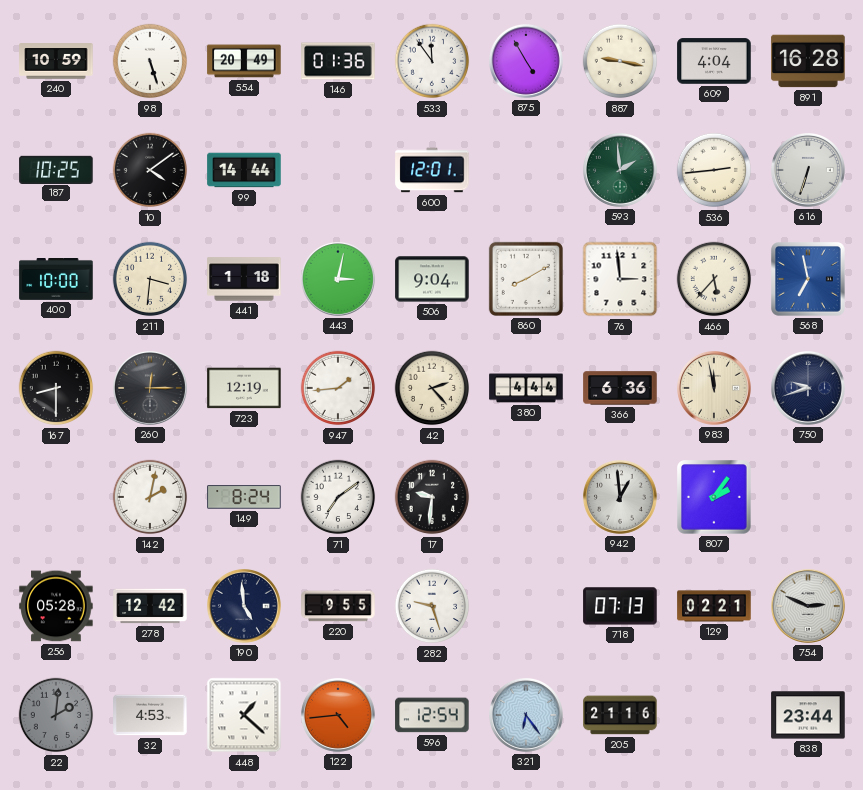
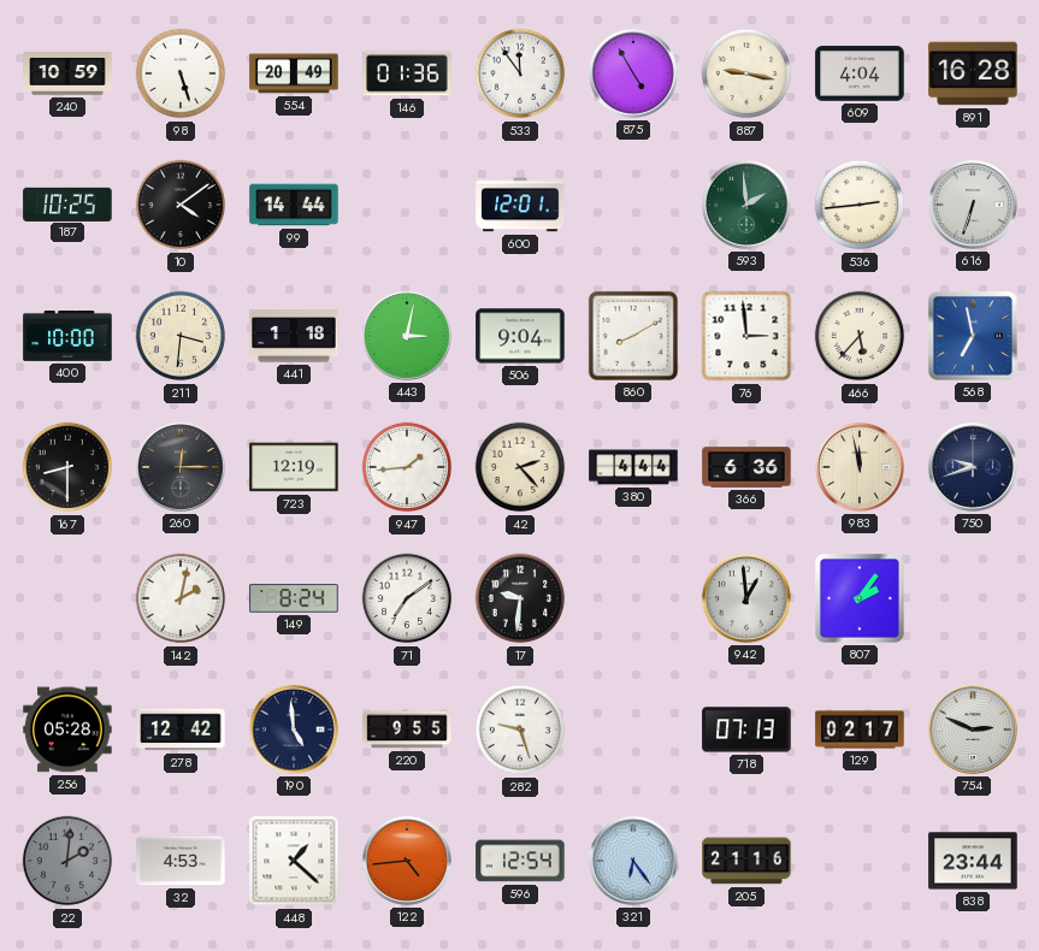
129: 02:21 -> 02:17
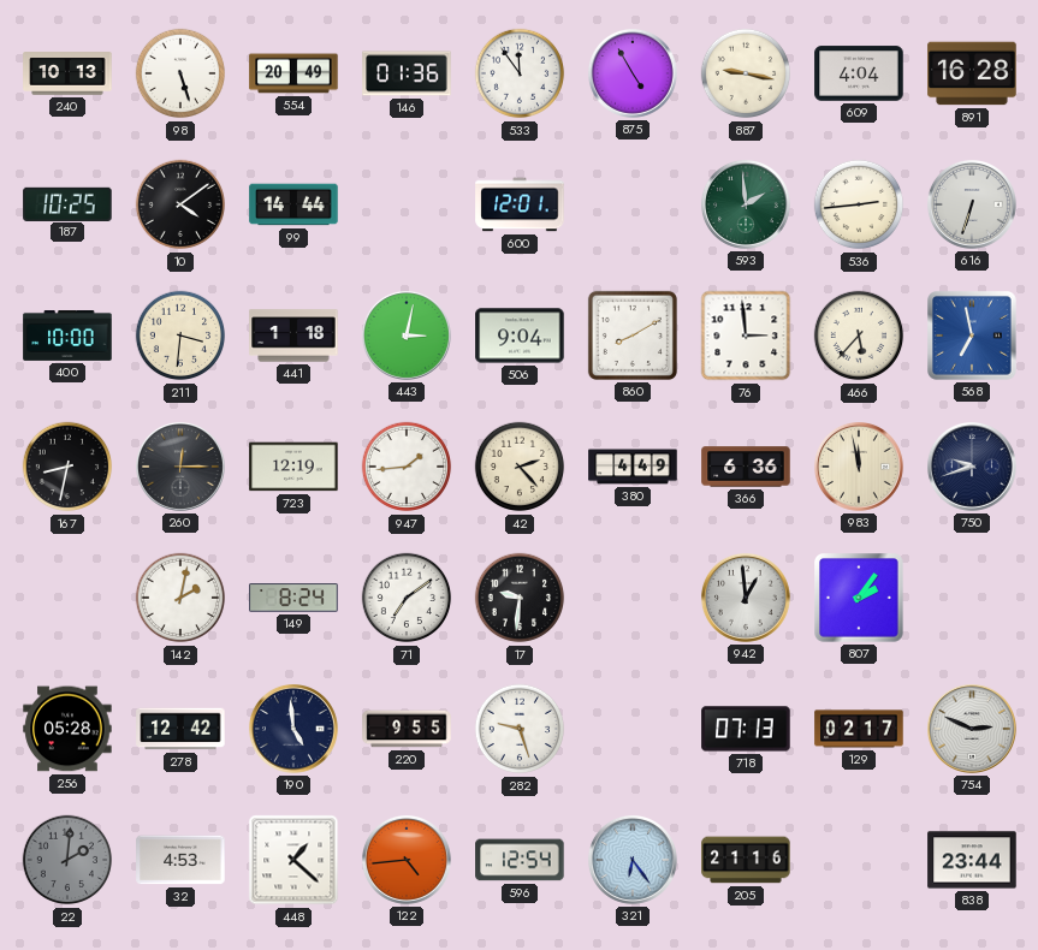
240: 10:59 -> 10:13
167: 8:30 -> 8:32
380: 4:44 -> 4:49
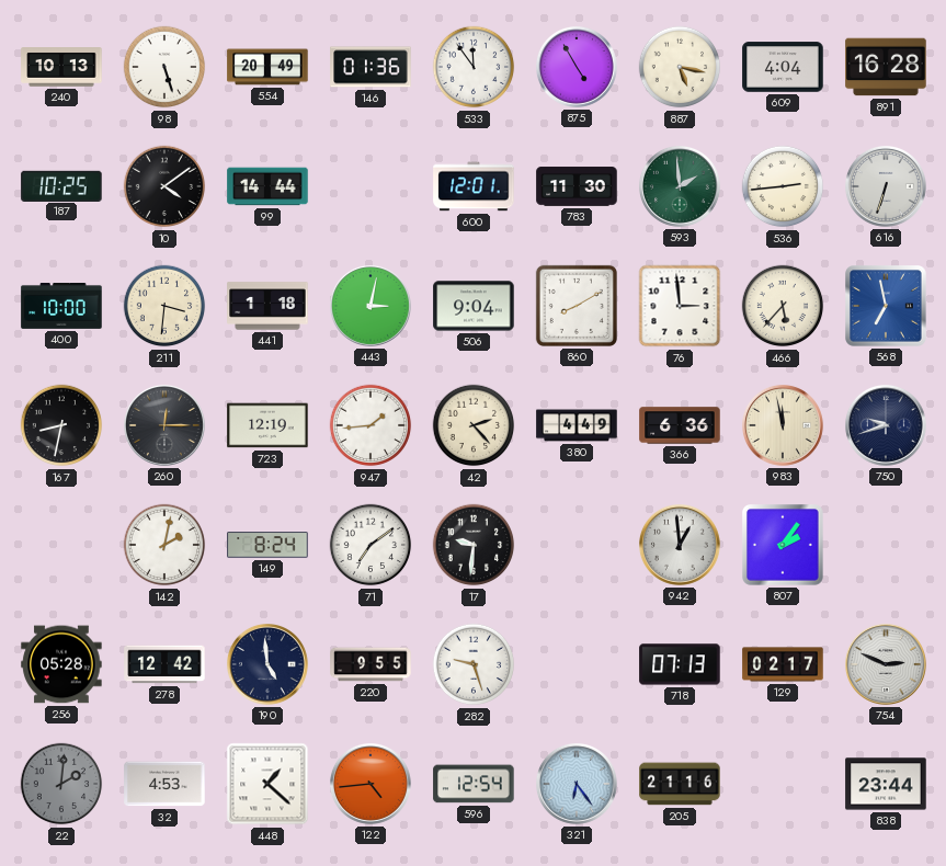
887: 9:17 -> 5:17
783: none -> 11:30
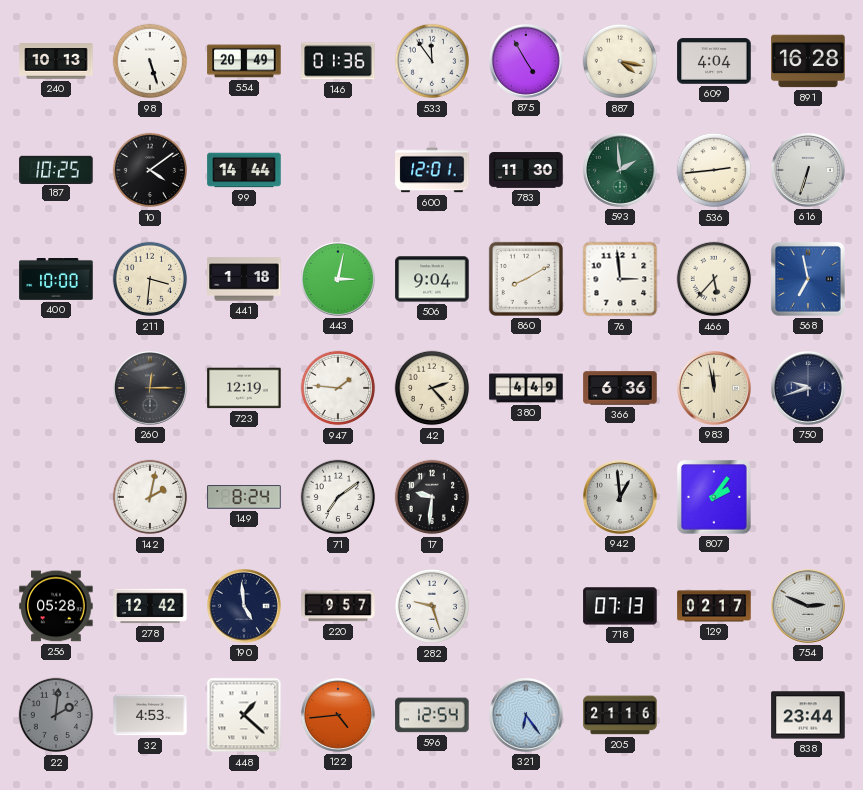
887: 5:17 -> 4:17
167: 8:32 -> none
947: 1:44 -> 1:46
220: 9:55 -> 9:57
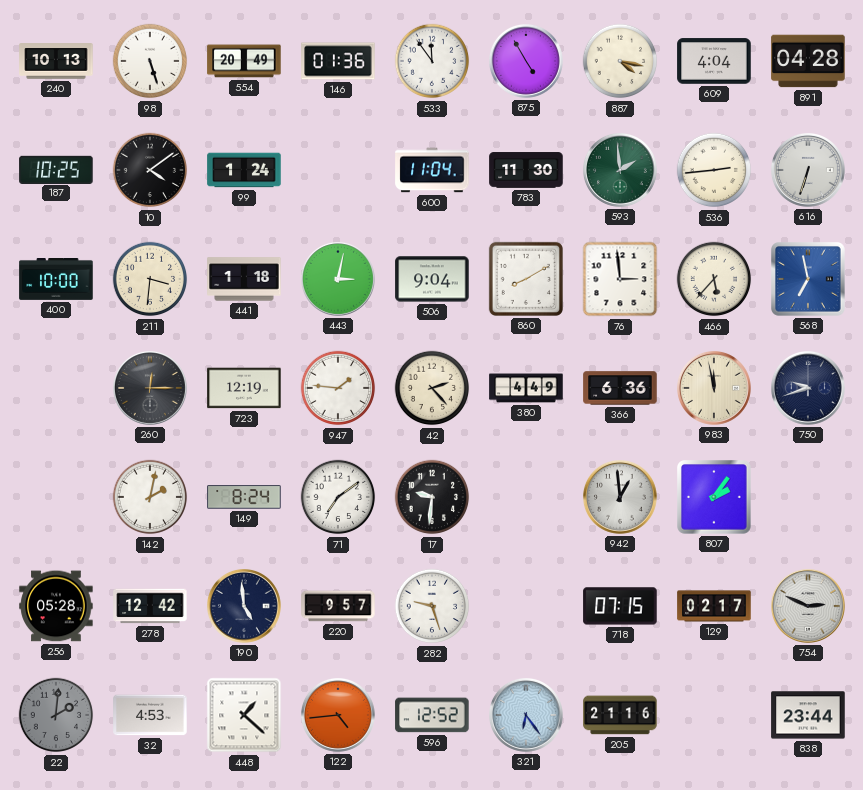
891: 16:28 -> 04:28
99: 14:44 -> 1:24
600: 12:01 -> 11:04
718: 07:13 -> 07:15
596: 12:54 -> 12:52
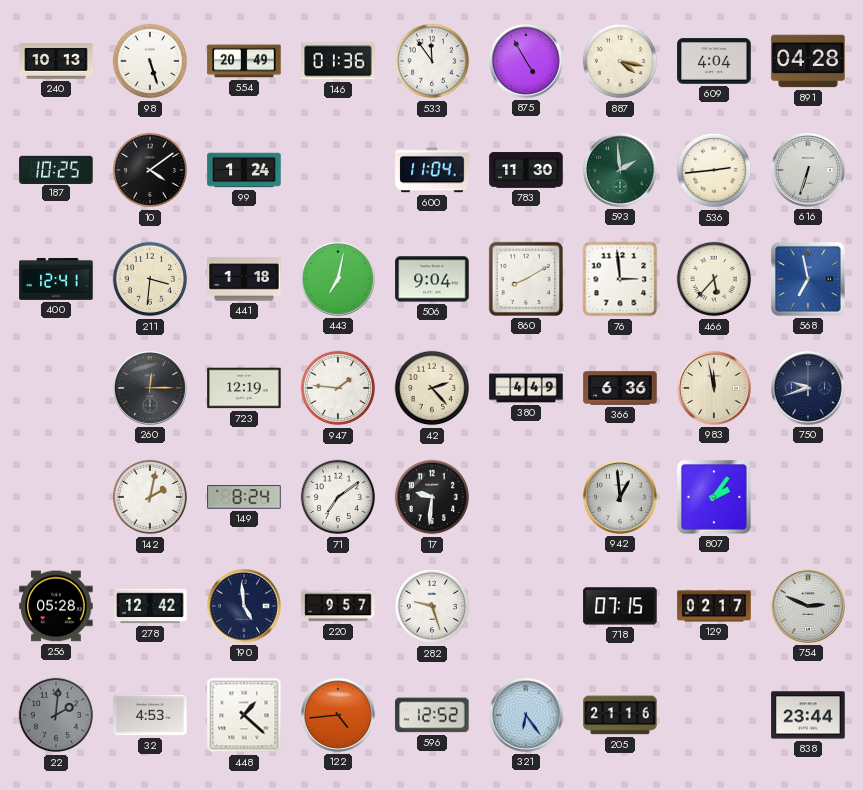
400: 10:00 -> 12:41
443: 3:02 -> 7:02
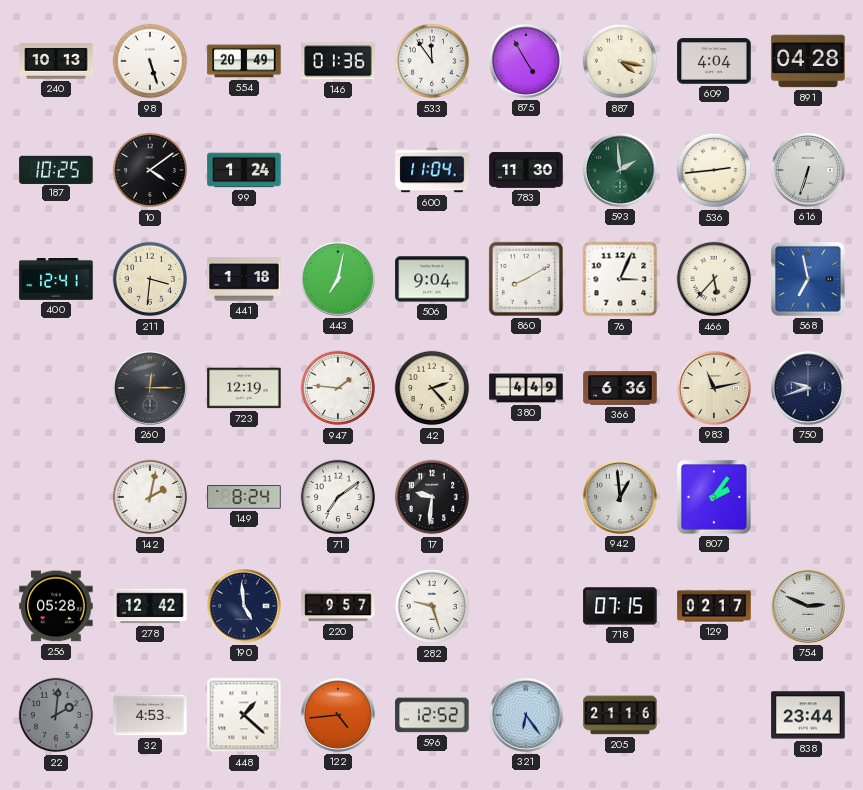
76: 2:59 -> 3:04
983: 11:58 -> 11:13
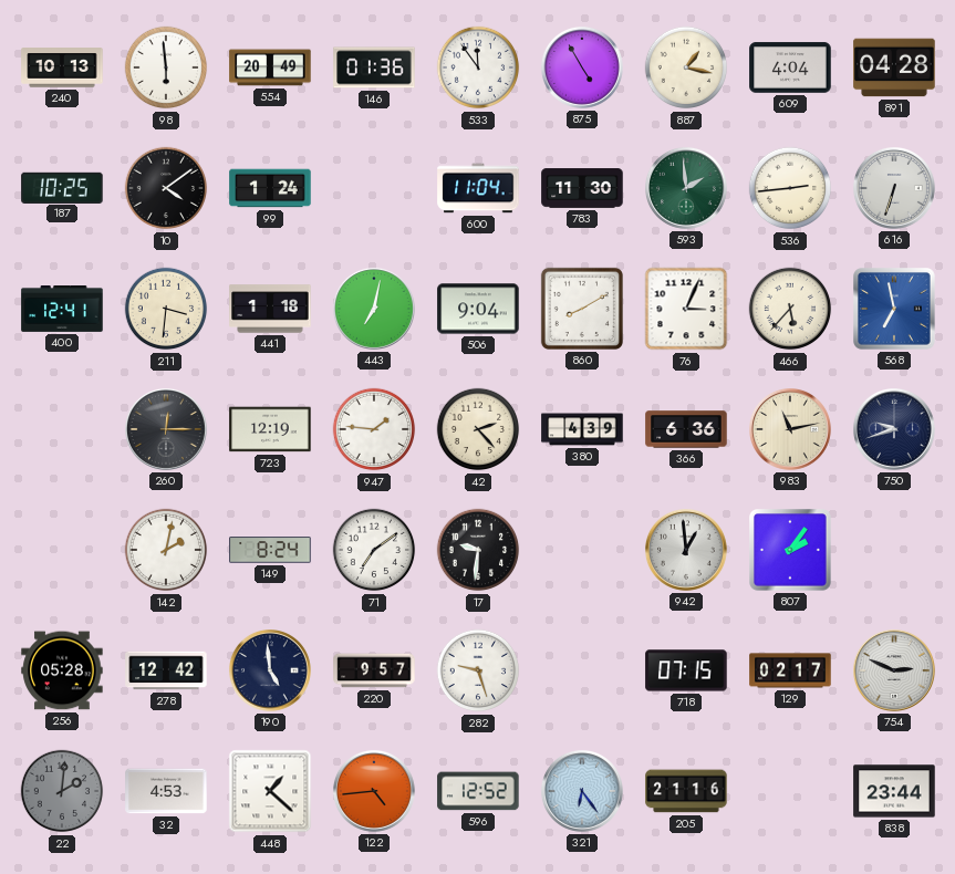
98: 5:27 -> 5:59
887: 4:17 -> 1:17
380: 4:49 -> 4:39
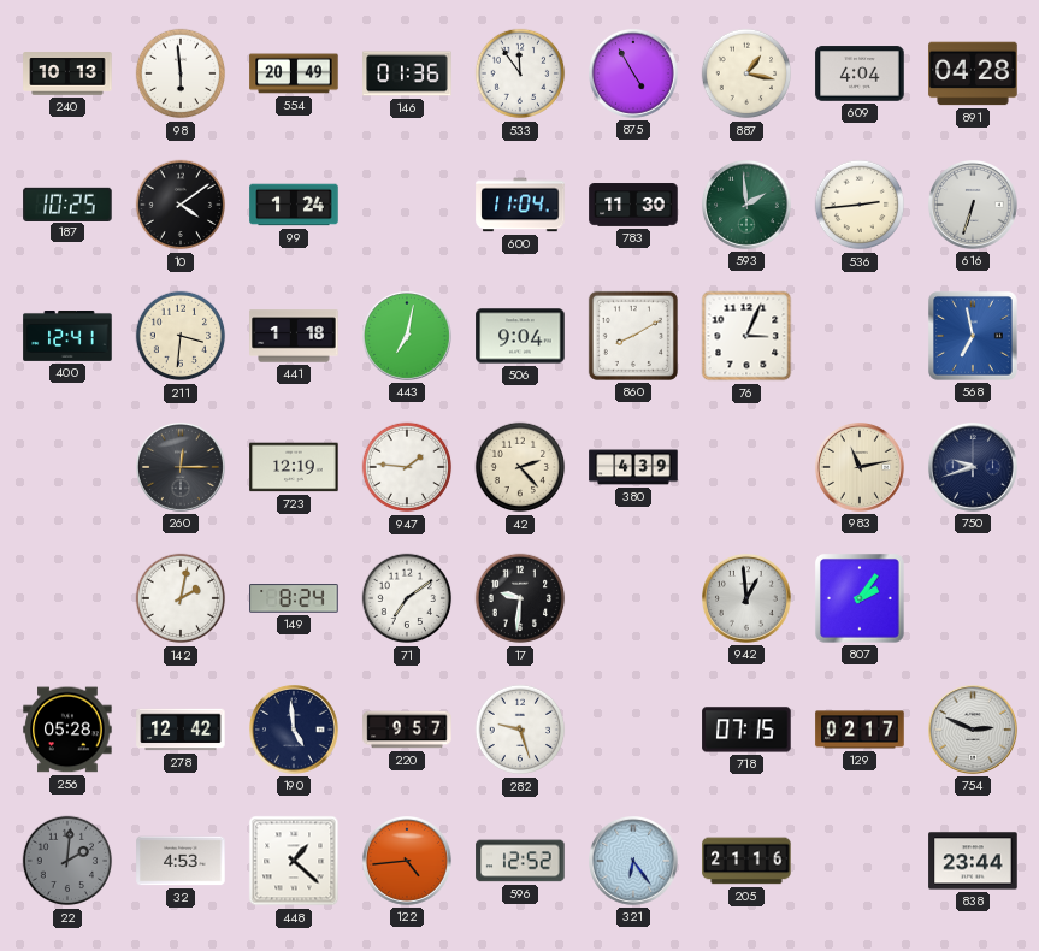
466: 5:37 -> none
366: 6:36 -> none
